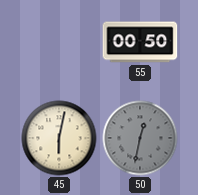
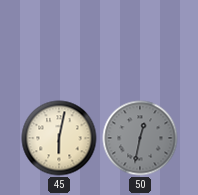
55: 00:50 -> none
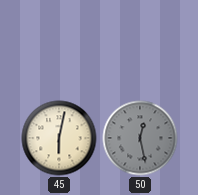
50: 12:32 -> 12:28
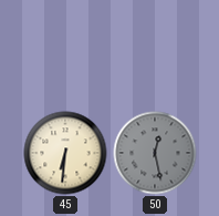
45: 6:02 -> 6:31
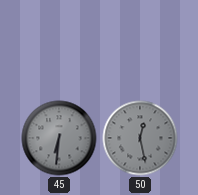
45 dial: cream -> grey
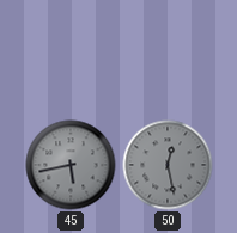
45: 6:31 -> 5:43
